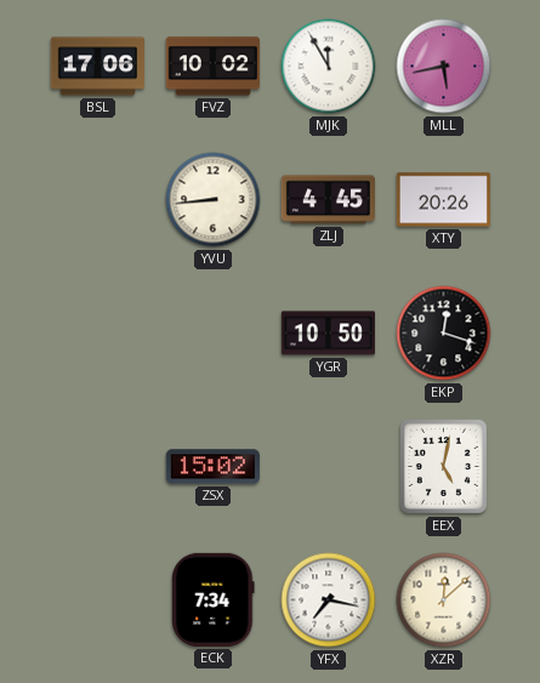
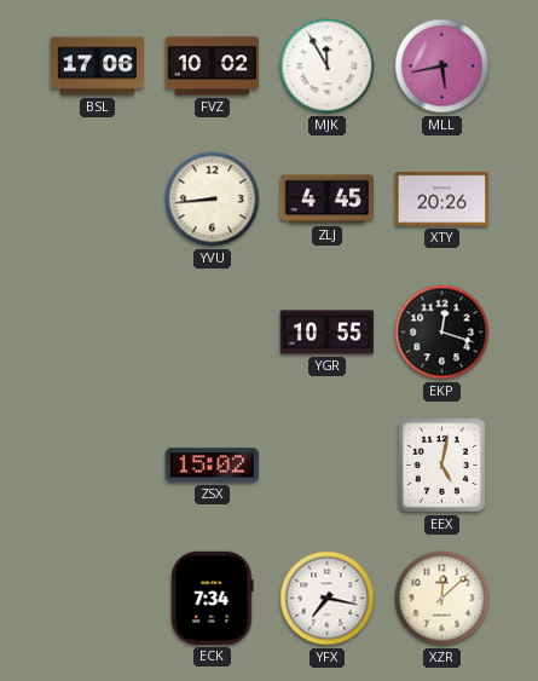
YGR: 10:50 -> 10:55
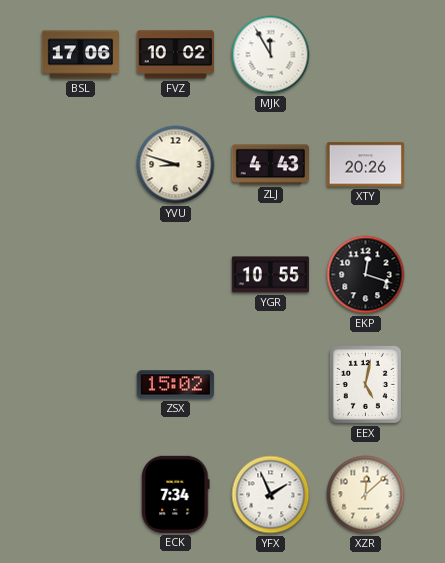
MLL: 5:43 -> none
YVU: 8:44 -> 8:48
ZLJ: 4:45 -> 4:43
YFX: 7:17 -> 1:56
